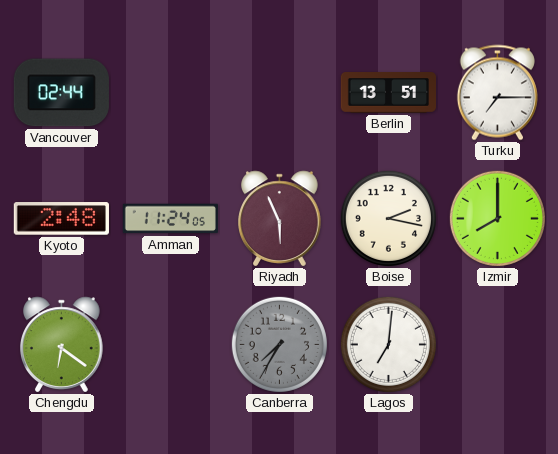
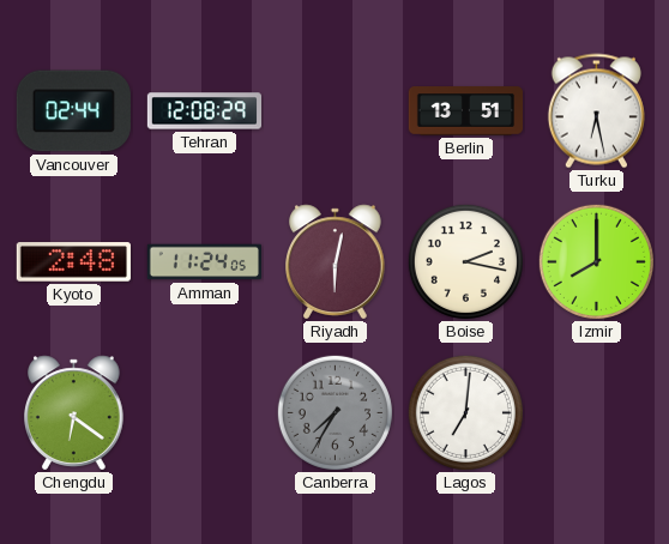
Tehran: none -> 12:08
Turku: 7:15 -> 6:28
Riyadh: 5:56 -> 6:02
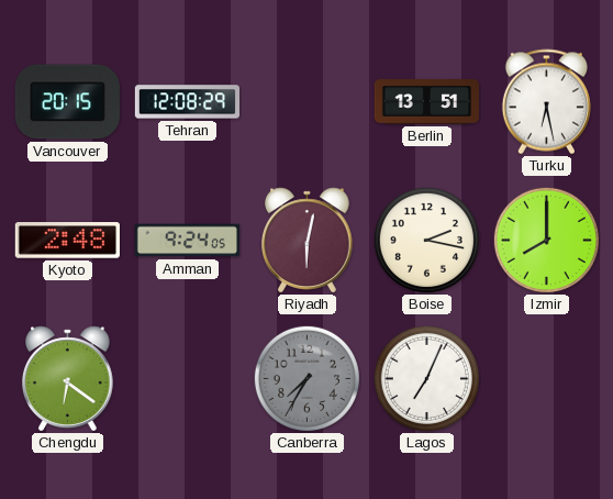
Vancouver: 02:44 -> 20:15
Amman: 11:24 -> 9:24
Lagos: 7:01 -> 7:04
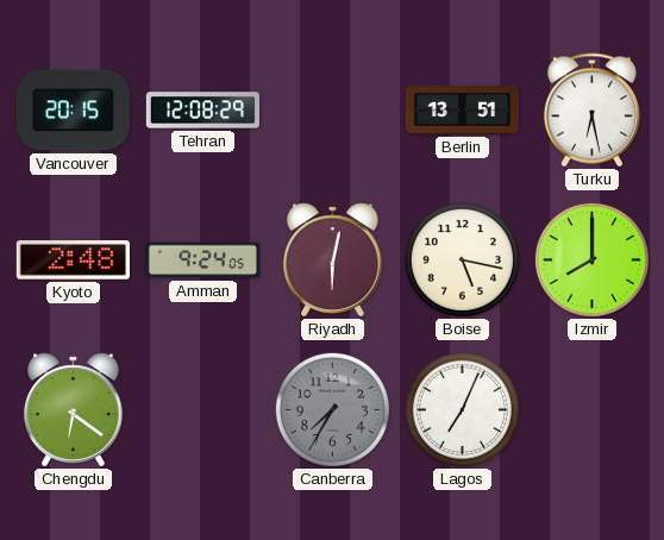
Boise: 2:17 -> 5:17
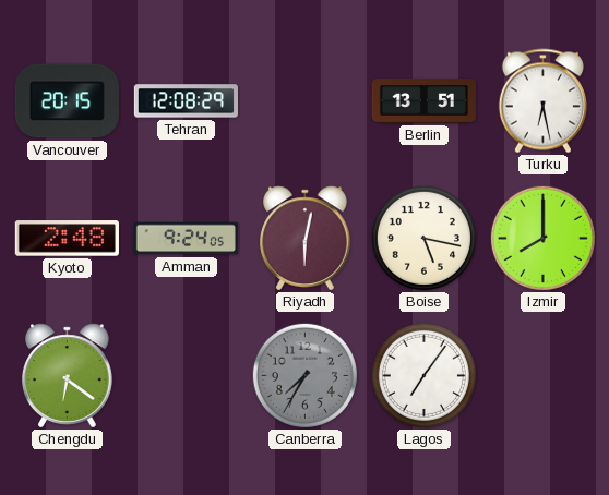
Lagos: 7:04 -> 7:06
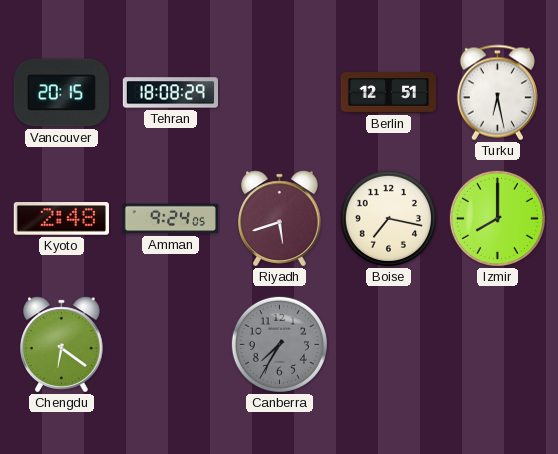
Tehran: 12:08 -> 18:08
Berlin: 13:51 -> 12:51
Riyadh: 6:02 -> 5:42
Boise: 5:17 -> 7:17
Lagos: 7:06 -> none
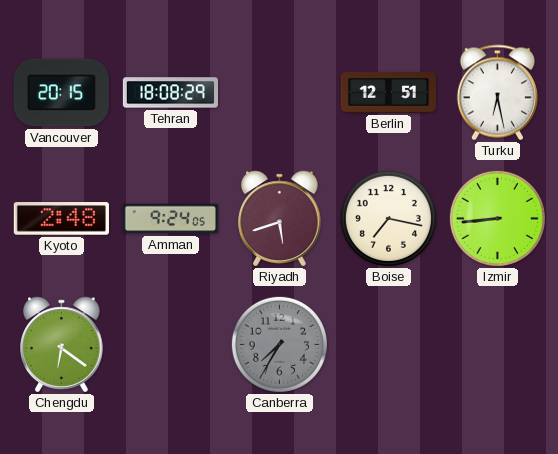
Izmir: 8:00 -> 8:44
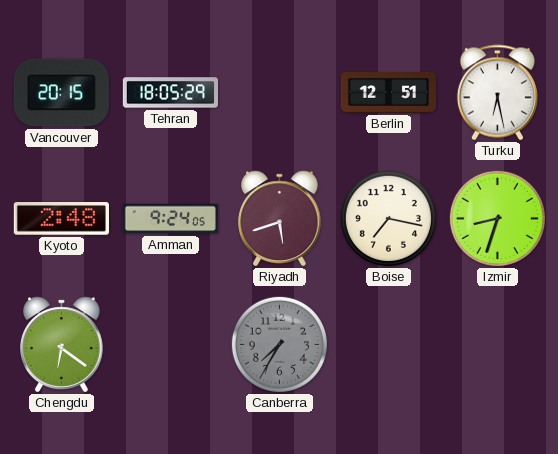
Tehran: 18:08 -> 18:05
Izmir: 8:44 -> 8:33
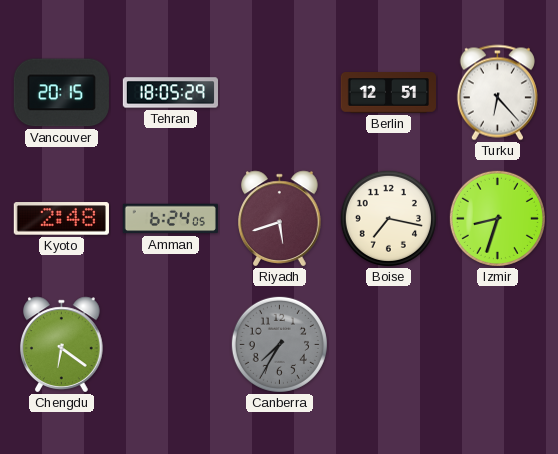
Turku: 6:28 -> 6:23
Amman: 9:24 -> 6:24
